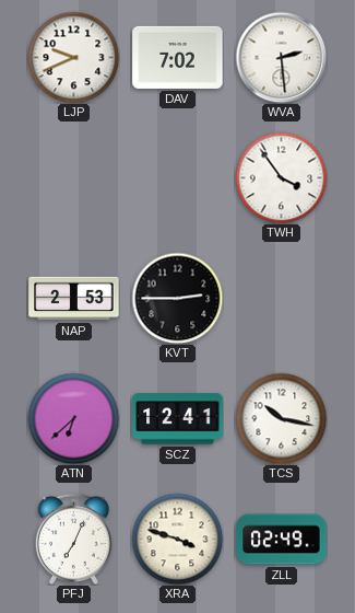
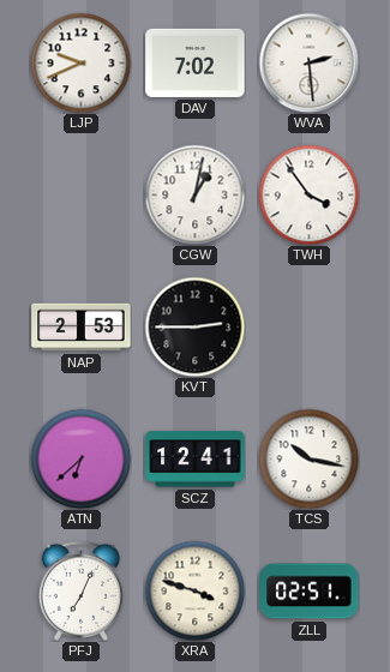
CGW: none -> 1:02
ZLL: 02:49 -> 02:51
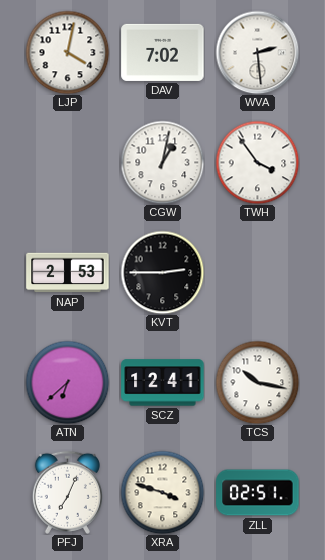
LJP: 9:41 -> 4:02
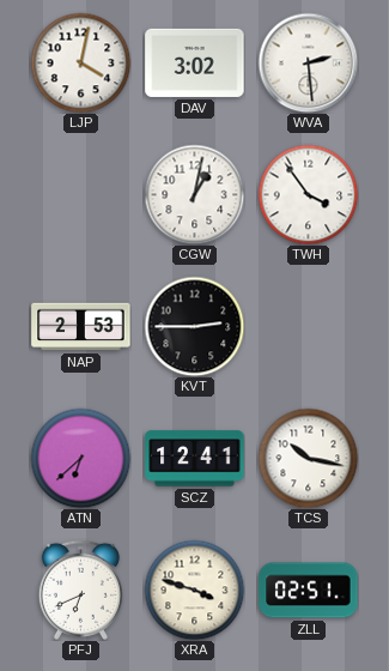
DAV: 7:02 -> 3:02
PFJ: 7:04 -> 6:41
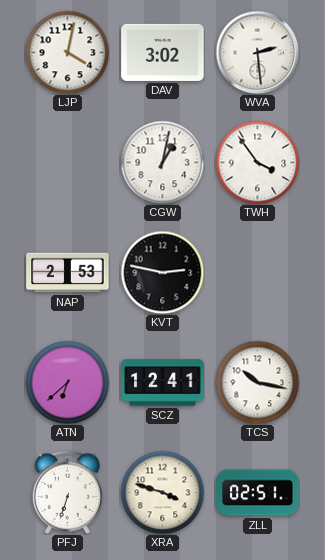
KVT: 2:45 -> 2:47
PFJ: 6:41 -> 6:33
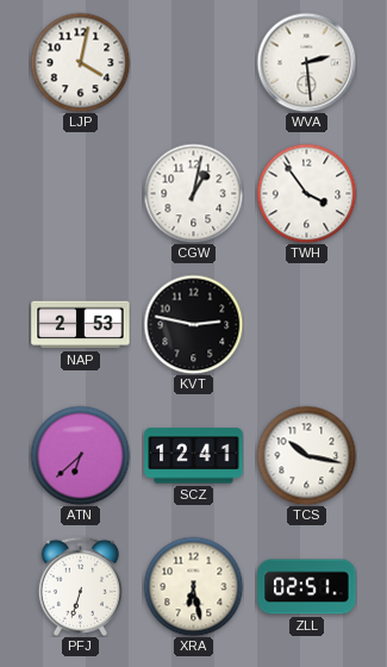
DAV: 3:02 -> none
XRA: 3:48 -> 6:28
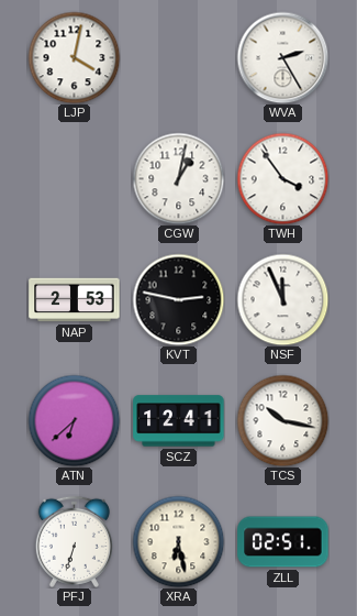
WVA: 2:29 -> 2:25
NSF: none -> 11:56
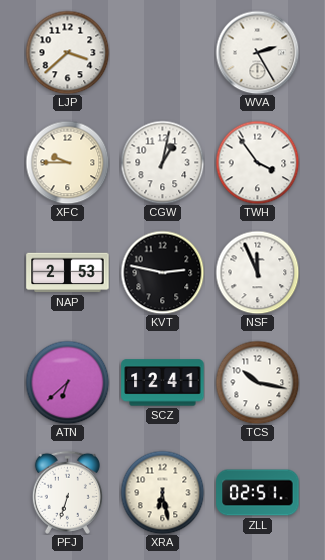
LJP: 4:02 -> 3:38
XFC: none -> 9:45
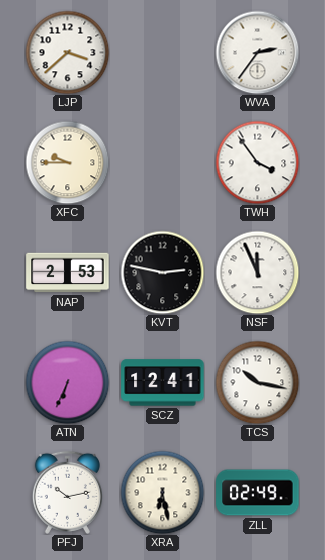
WVA: 2:25 -> 2:36
CGW: 1:02 -> none
ATN: 6:38 -> 6:34
PFJ: 6:33 -> 10:13
ZLL: 02:51 -> 02:49
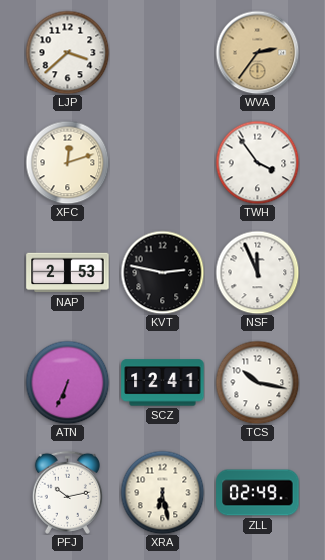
WVA dial: white -> champagne
XFC: 9:45 -> 12:12
